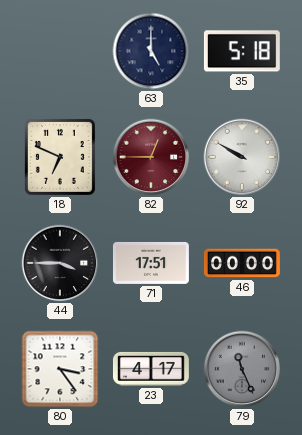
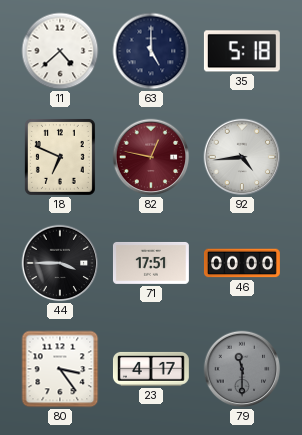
11: none -> 4:38
82: 12:45 -> 12:47
92: 9:50 -> 4:44
79: 11:26 -> 11:30
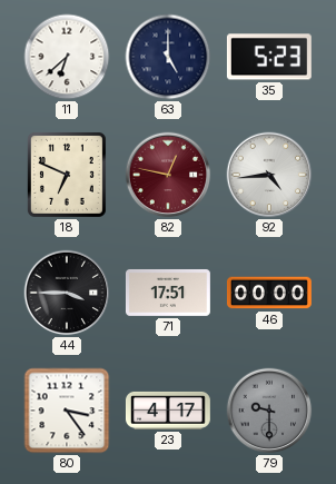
11: 4:38 -> 6:38
35: 5:18 -> 5:23
79: 11:30 -> 9:30
